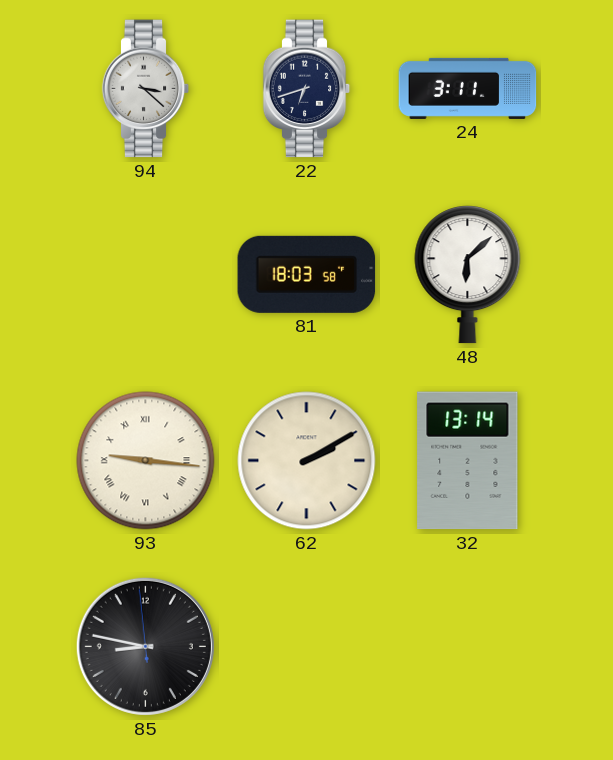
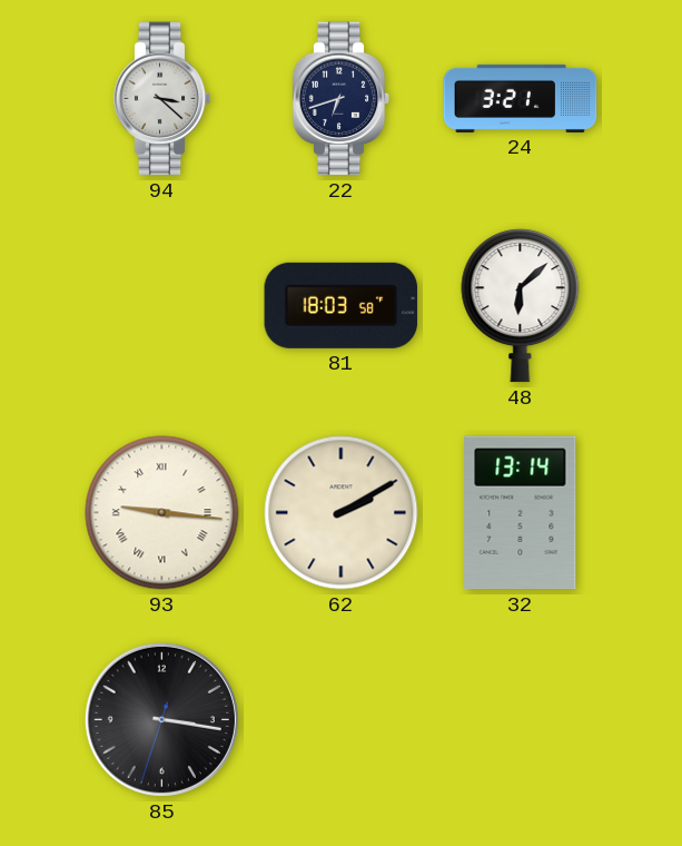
24: 3:11 -> 3:21
85: 8:46 -> 3:16
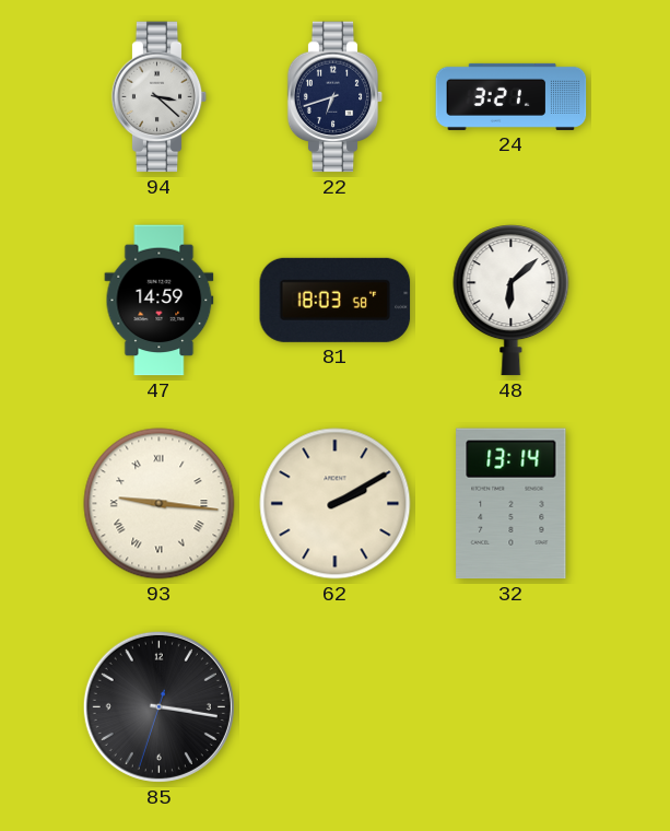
47: none -> 14:59
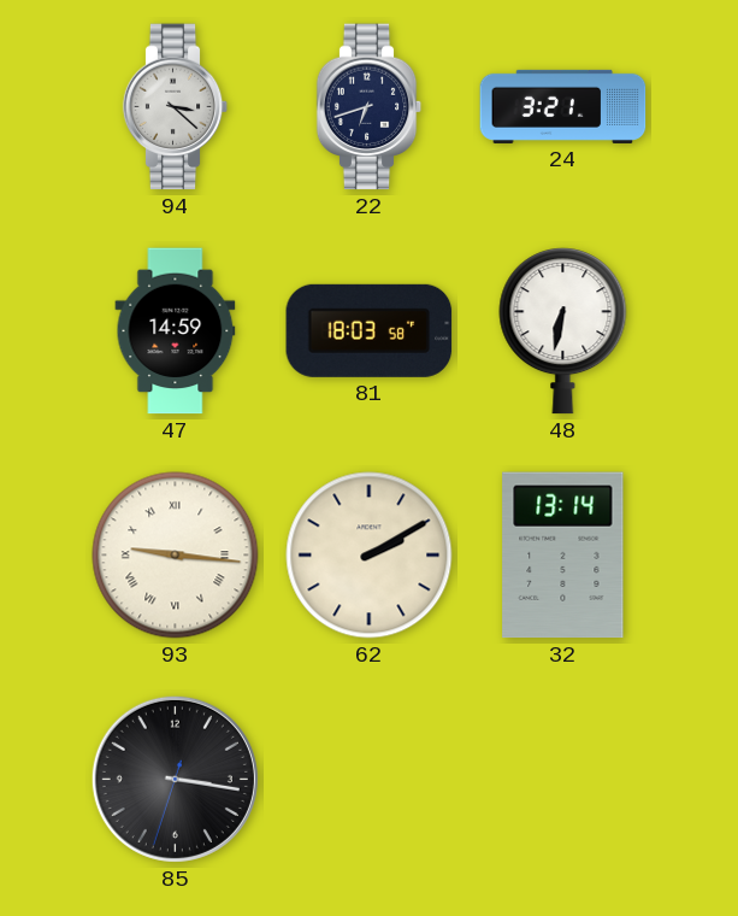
48: 6:08 -> 6:32
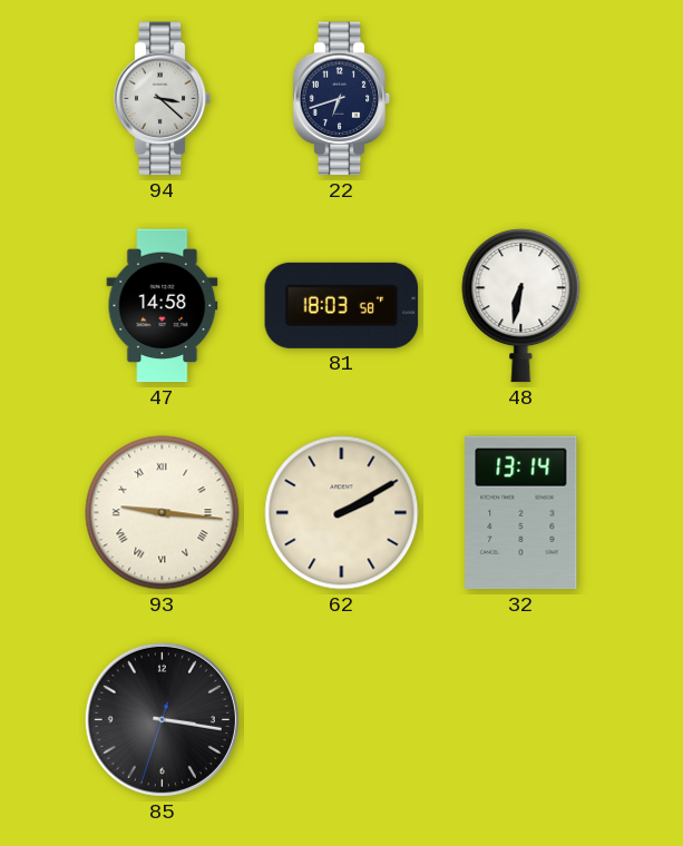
24: 3:21 -> none
47: 14:59 -> 14:58
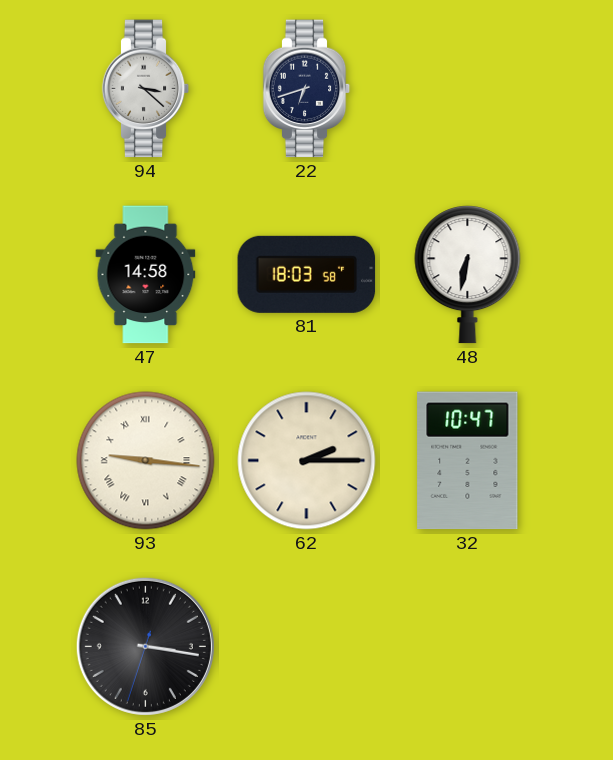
62: 2:10 -> 2:15
32: 13:14 -> 10:47
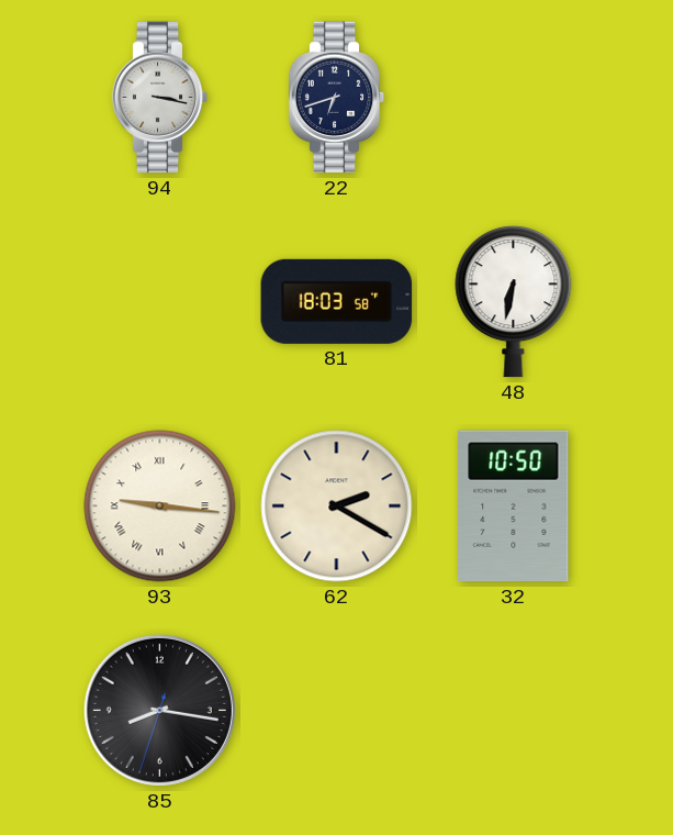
94: 3:22 -> 3:17
47: 14:58 -> none
62: 2:15 -> 2:20
32: 10:47 -> 10:50
85: 3:16 -> 8:16
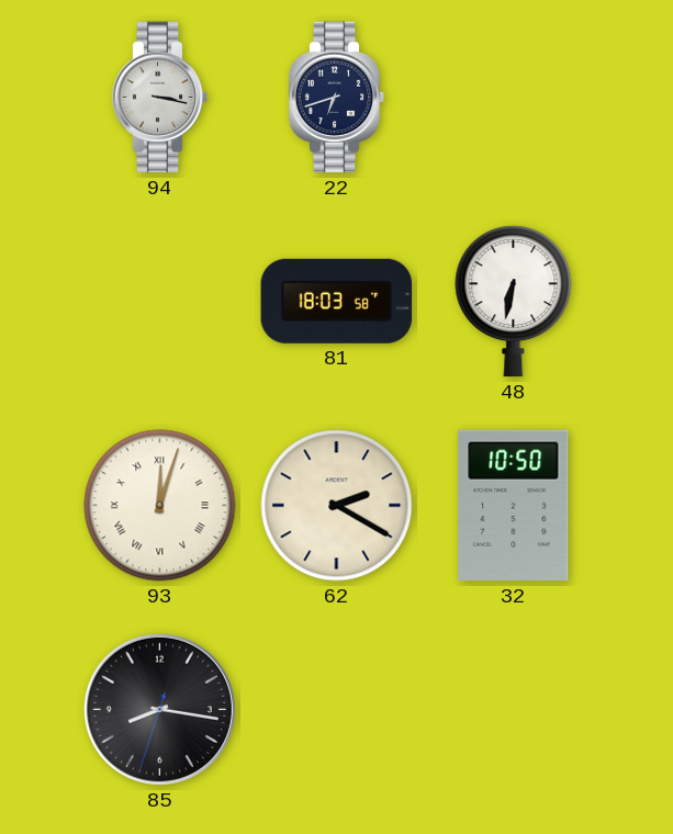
93: 9:16 -> 12:03
